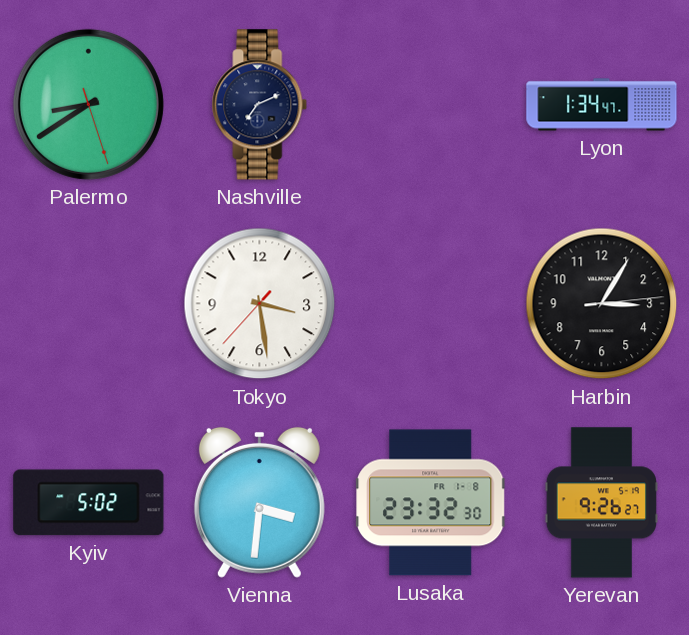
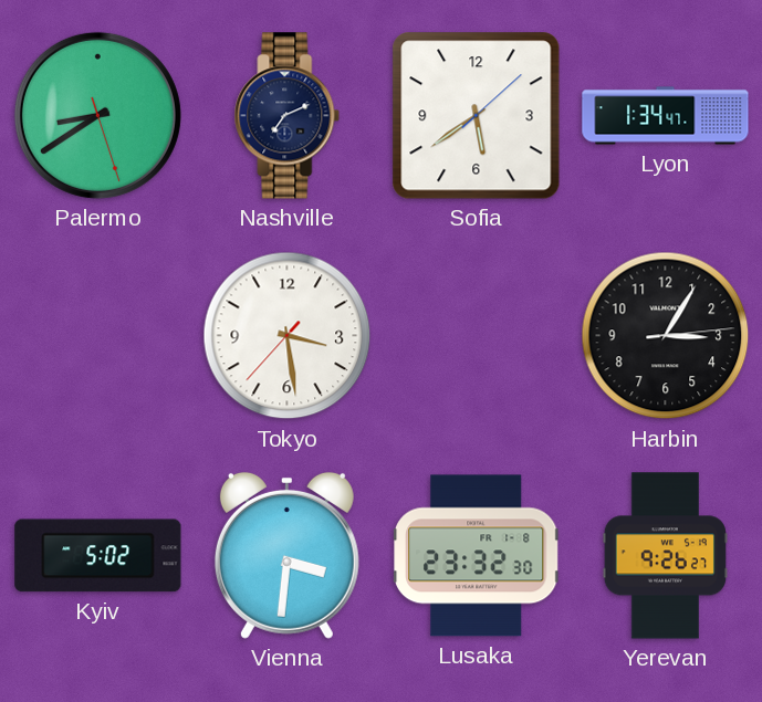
Sofia: none -> 5:39
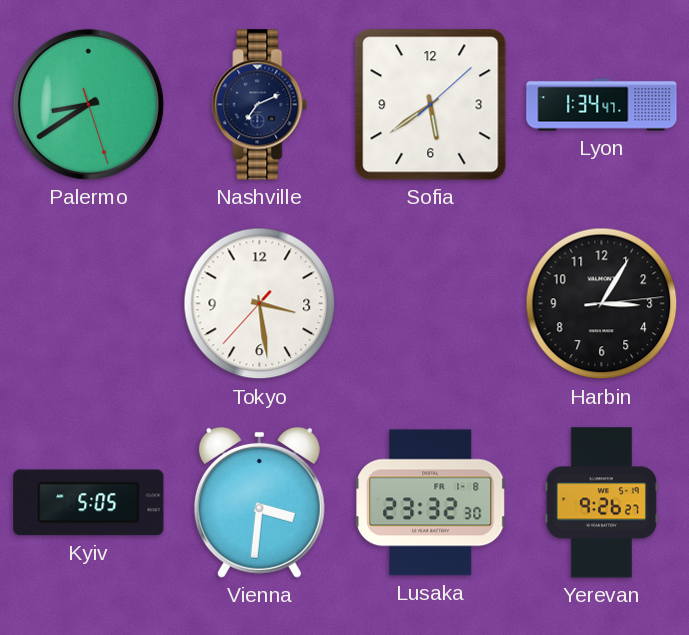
Kyiv: 5:02 -> 5:05
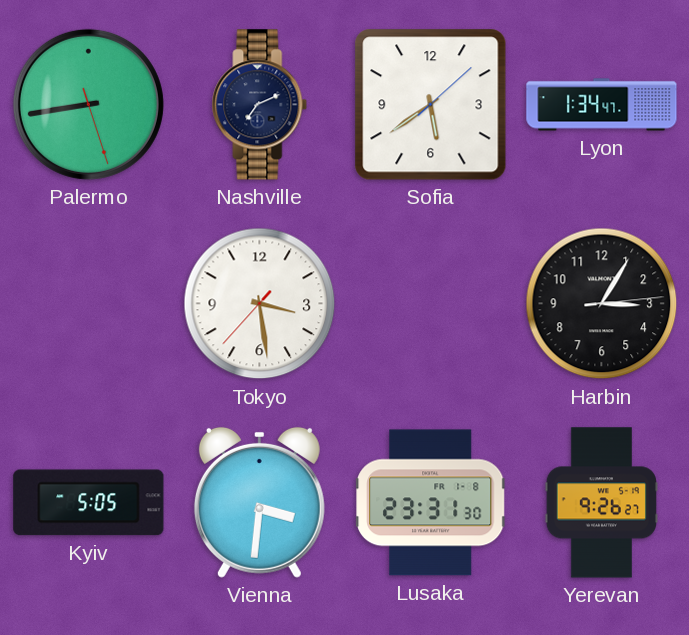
Palermo: 8:39 -> 8:43
Lusaka: 23:32 -> 23:31
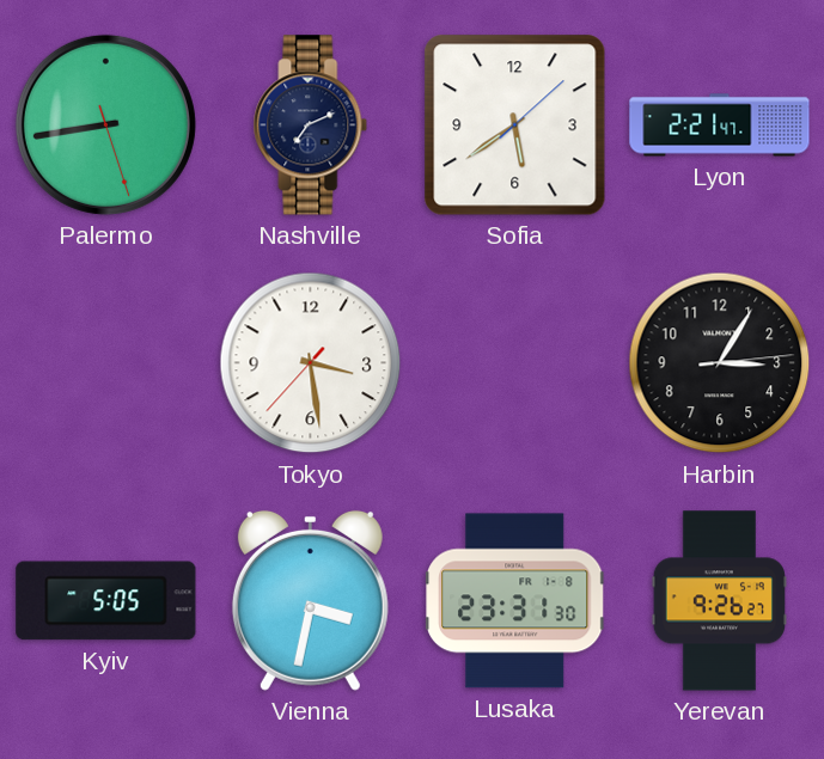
Lyon: 1:34 -> 2:21
Vienna: 3:31 -> 3:32
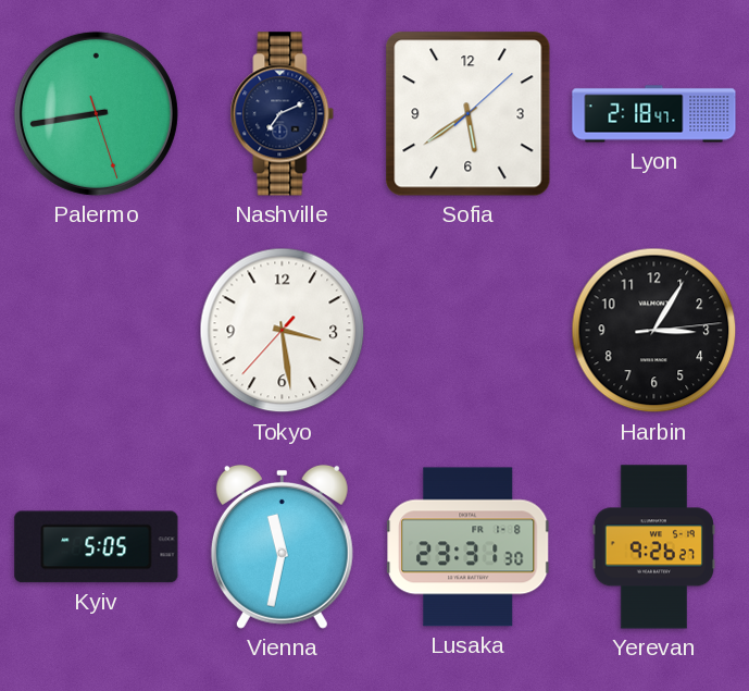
Lyon: 2:21 -> 2:18
Vienna: 3:32 -> 11:32
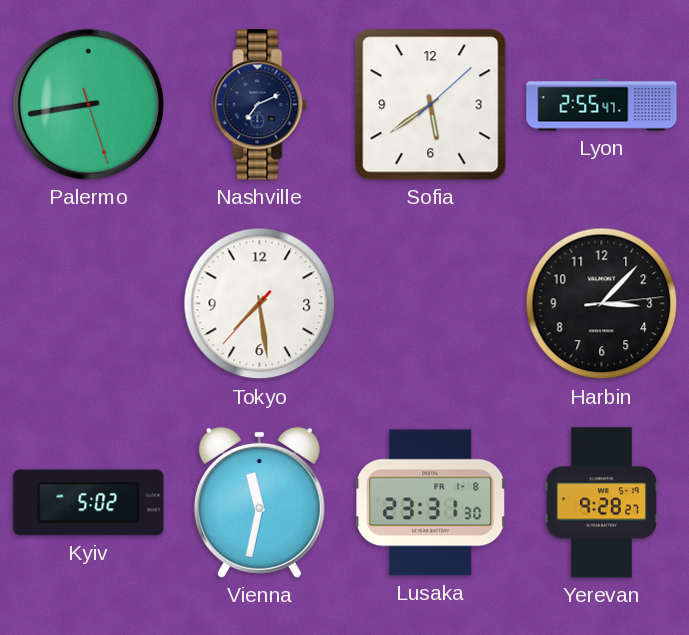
Lyon: 2:18 -> 2:55
Tokyo: 3:28 -> 7:28
Harbin: 3:05 -> 3:07
Kyiv: 5:05 -> 5:02
Yerevan: 9:26 -> 9:28
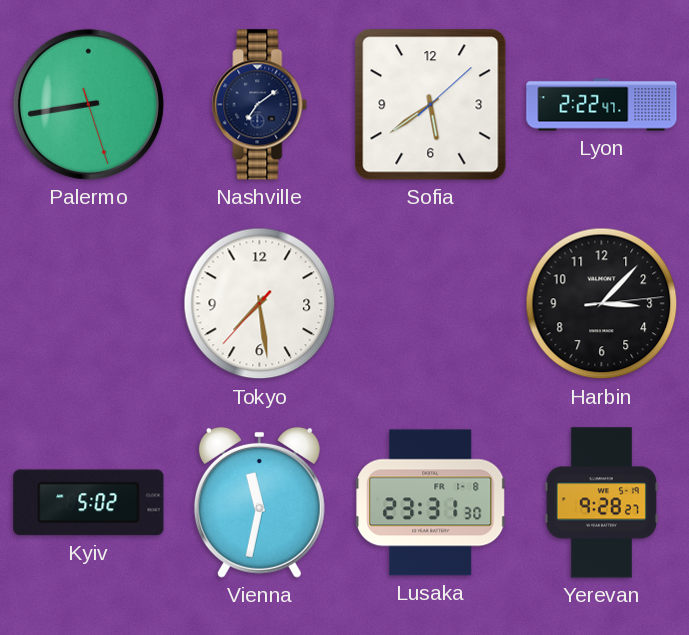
Nashville: 7:11 -> 7:09
Lyon: 2:55 -> 2:22
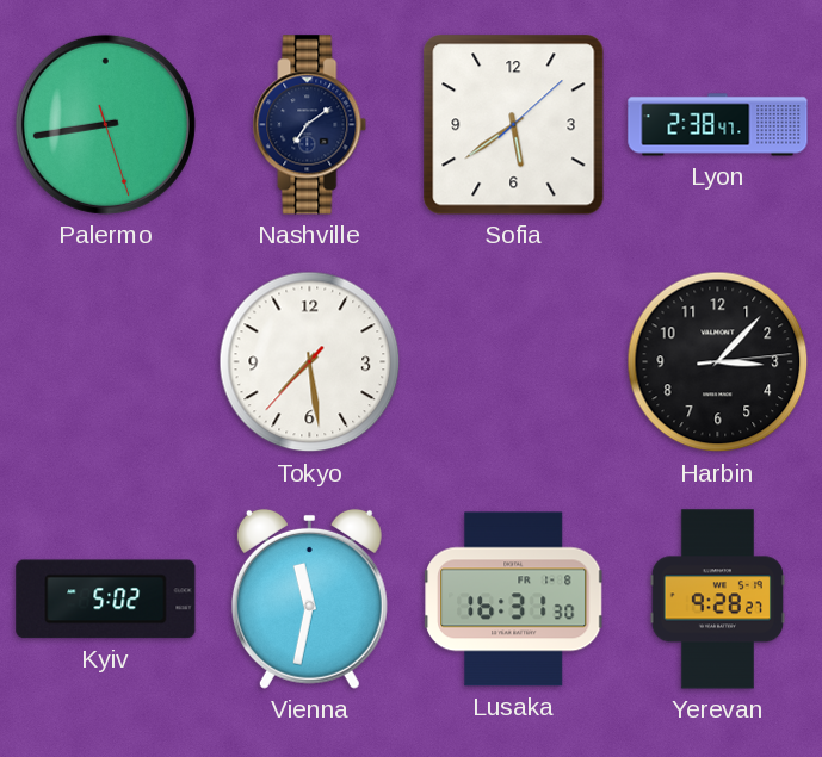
Lyon: 2:22 -> 2:38
Lusaka: 23:31 -> 16:31
